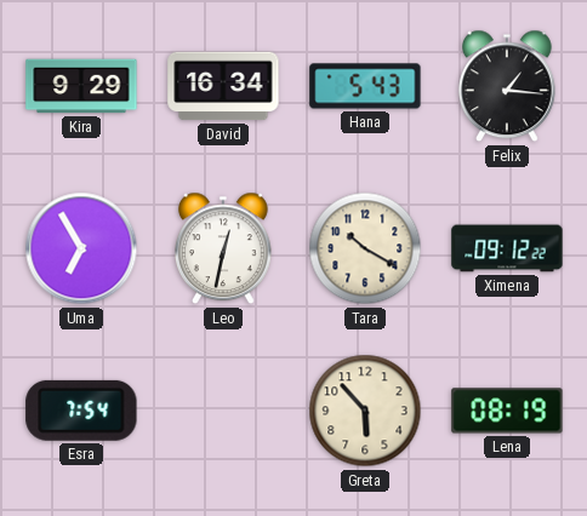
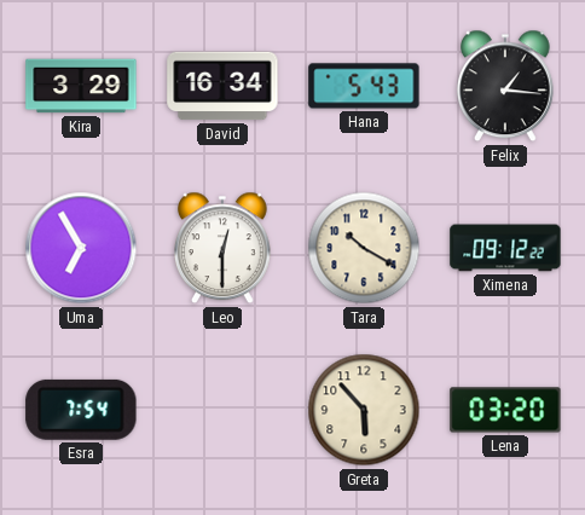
Kira: 9:29 -> 3:29
Leo: 12:32 -> 12:30
Lena: 08:19 -> 03:20
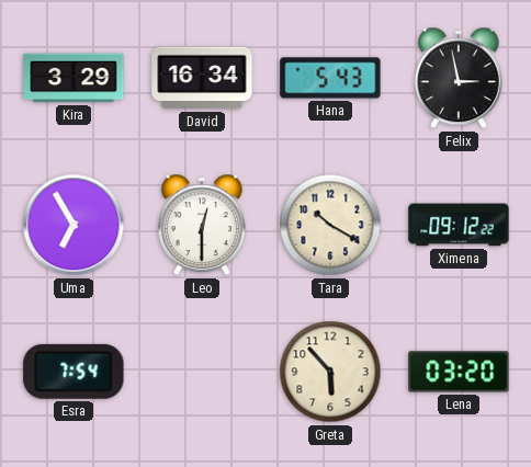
Felix: 1:16 -> 2:58
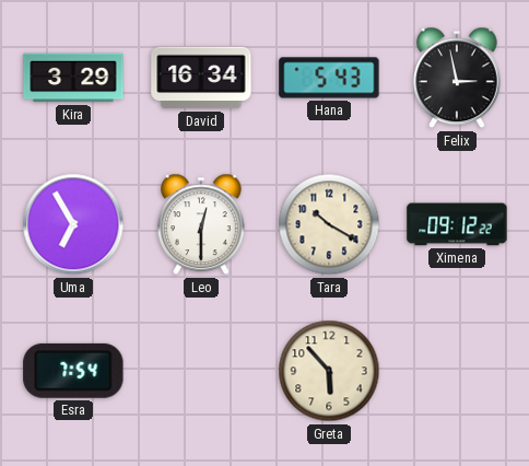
Lena: 03:20 -> none
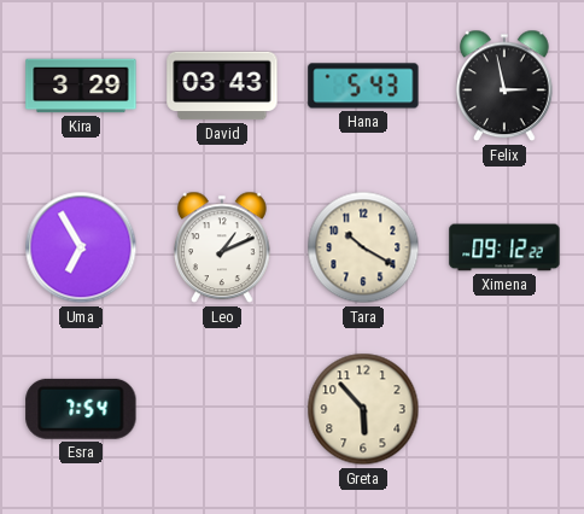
David: 16:34 -> 03:43
Leo: 12:30 -> 1:11
